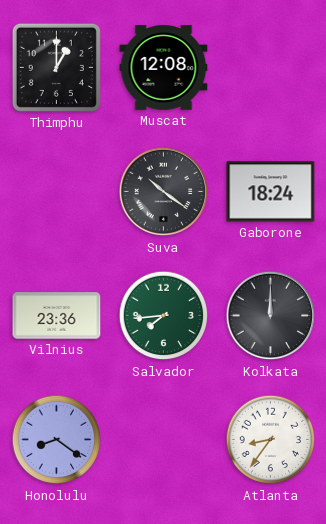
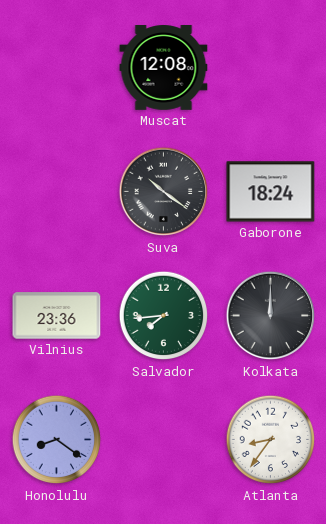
Thimphu: 1:00 -> none
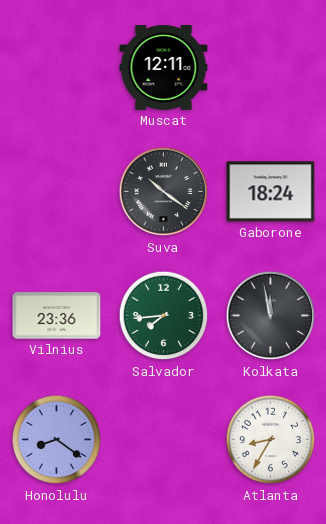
Muscat: 12:08 -> 12:11
Kolkata: 12:00 -> 11:58
Atlanta: 8:36 -> 8:35
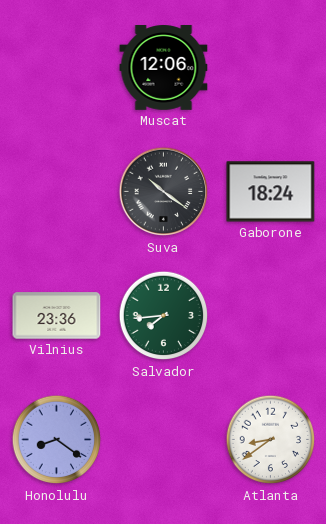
Muscat: 12:11 -> 12:06
Kolkata: 11:58 -> none
Atlanta: 8:35 -> 8:39
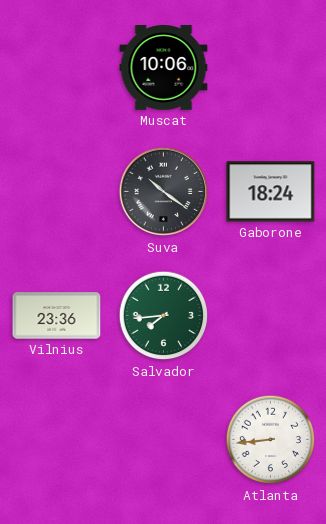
Muscat: 12:06 -> 10:06
Honolulu: 8:21 -> none
Atlanta: 8:39 -> 8:44
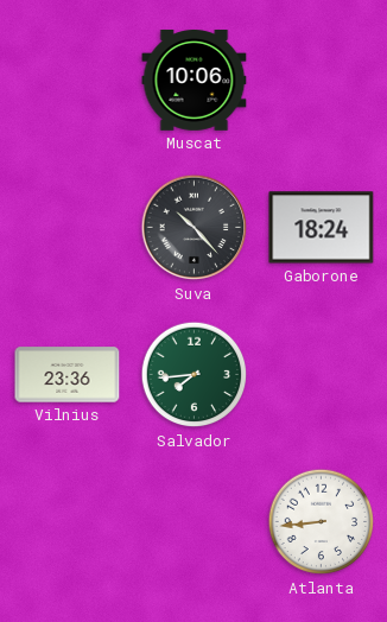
Suva: 10:21 -> 10:23
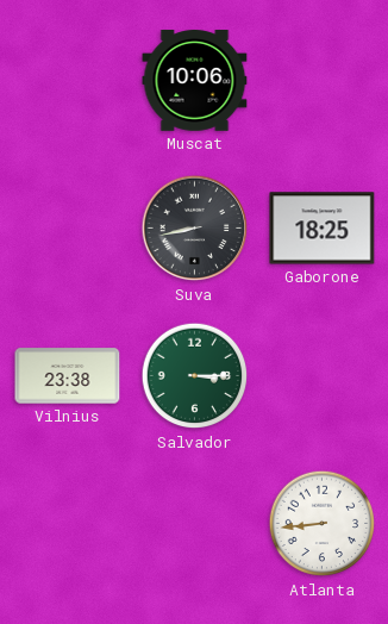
Suva: 10:23 -> 8:43
Gaborone: 18:24 -> 18:25
Vilnius: 23:36 -> 23:38
Salvador: 7:44 -> 3:15
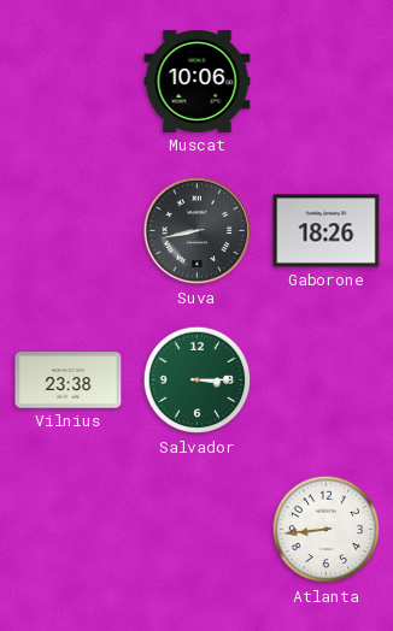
Gaborone: 18:25 -> 18:26
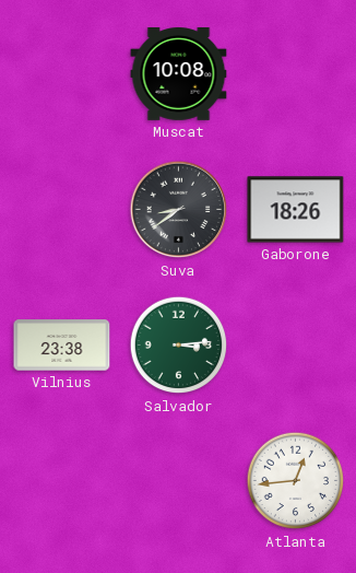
Muscat: 10:06 -> 10:08
Suva: 8:43 -> 8:39
Salvador: 3:15 -> 3:14
Atlanta: 8:44 -> 12:44
